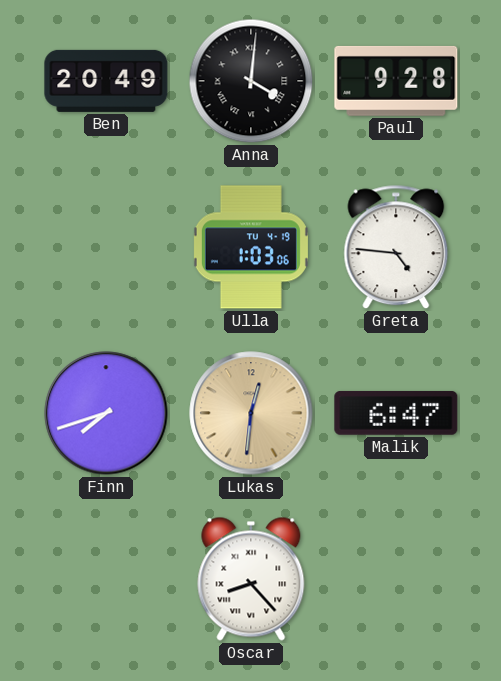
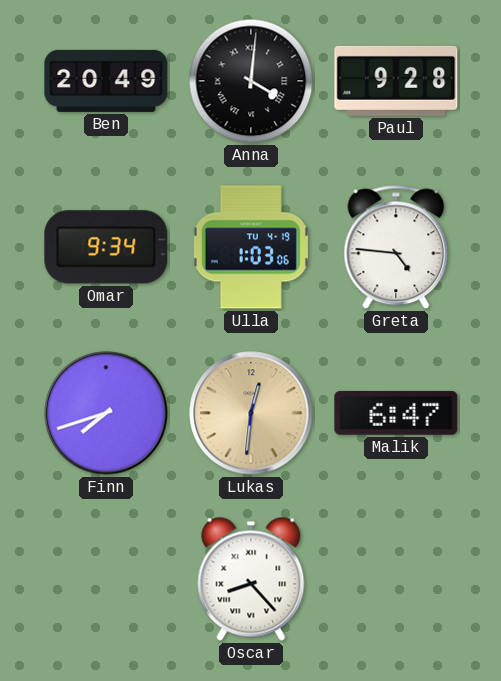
Omar: none -> 9:34
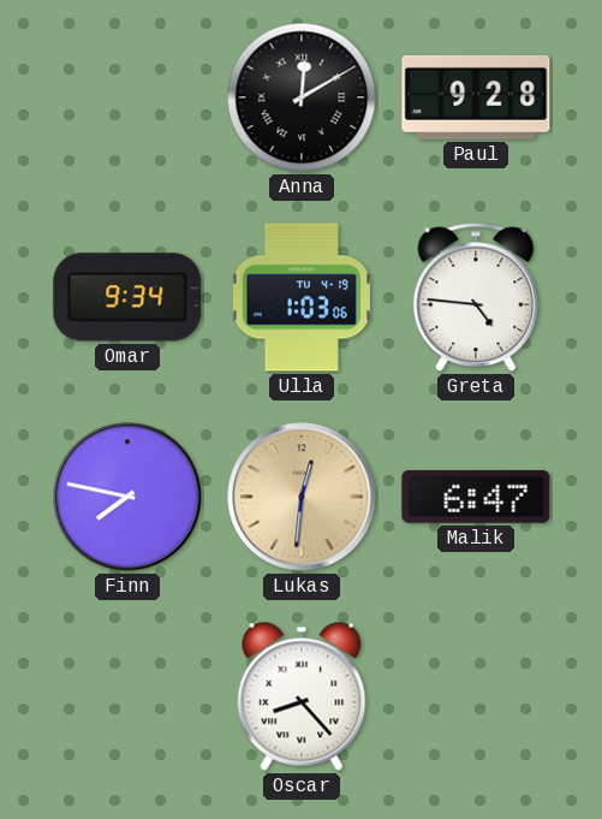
Ben: 20:49 -> none
Anna: 4:01 -> 12:10
Finn: 7:42 -> 7:47
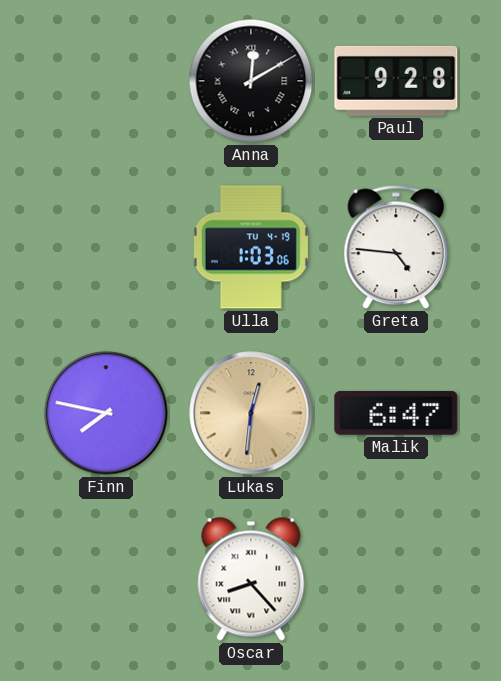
Omar: 9:34 -> none
